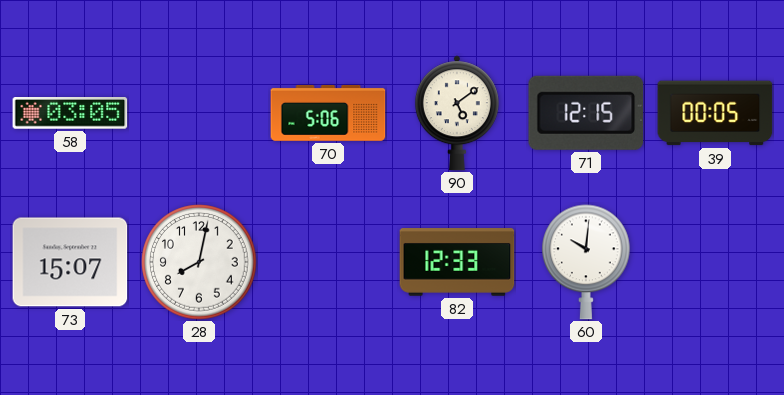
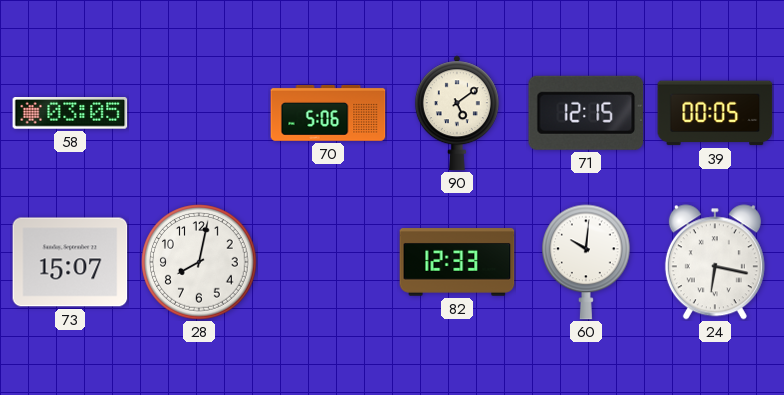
24: none -> 6:17
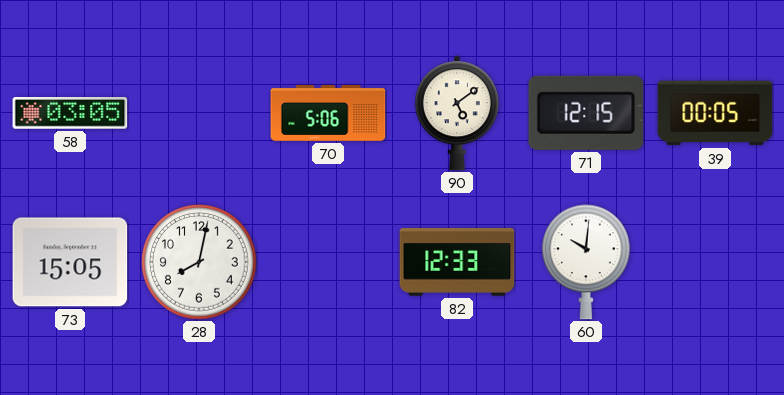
73: 15:07 -> 15:05
24: 6:17 -> none
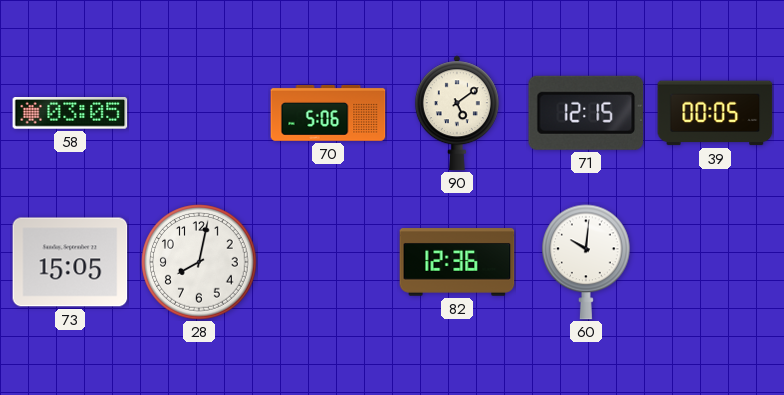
82: 12:33 -> 12:36
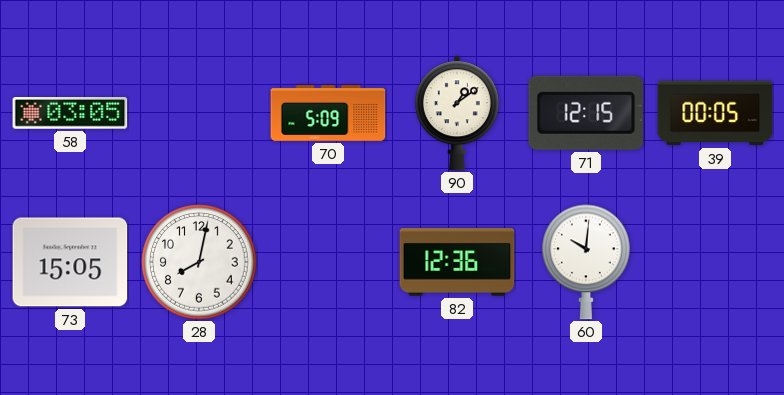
70: 5:06 -> 5:09
90: 5:09 -> 1:09
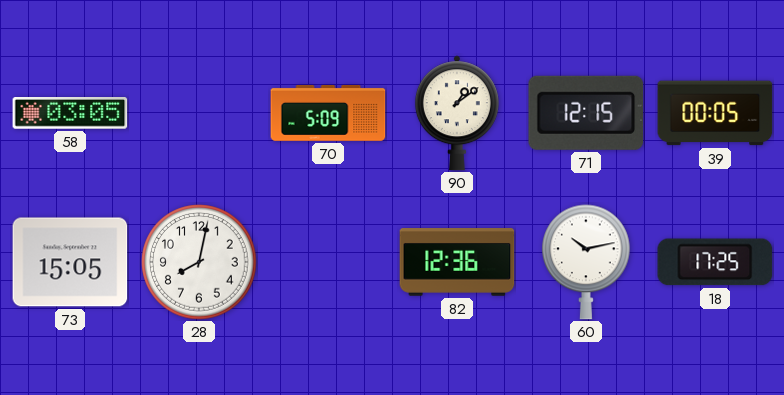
60: 10:01 -> 10:13
18: none -> 17:25
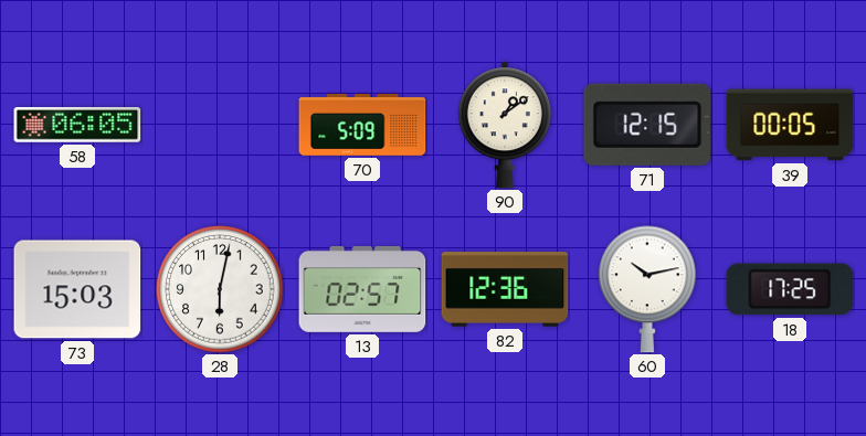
58: 03:05 -> 06:05
73: 15:05 -> 15:03
28: 8:02 -> 6:02
13: none -> 02:57
